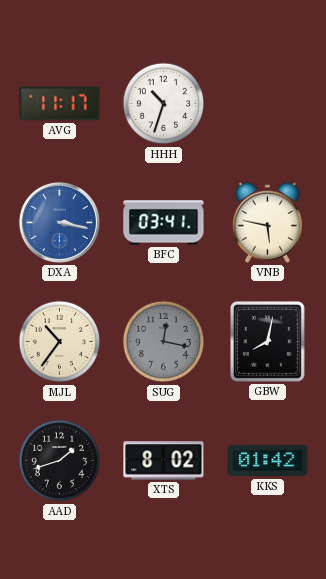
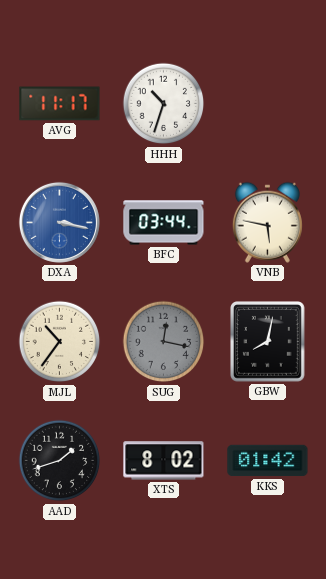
BFC: 03:41 -> 03:44
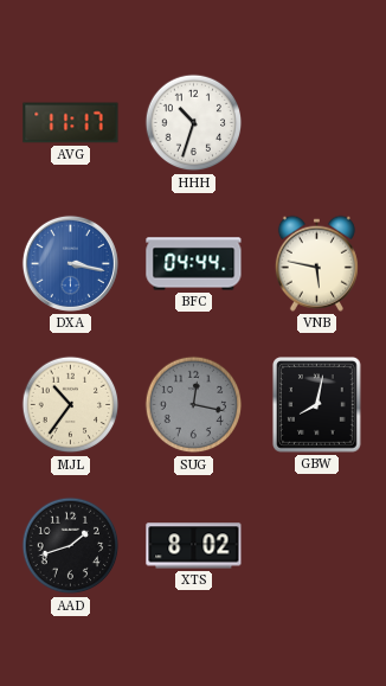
BFC: 03:44 -> 04:44
KKS: 01:42 -> none
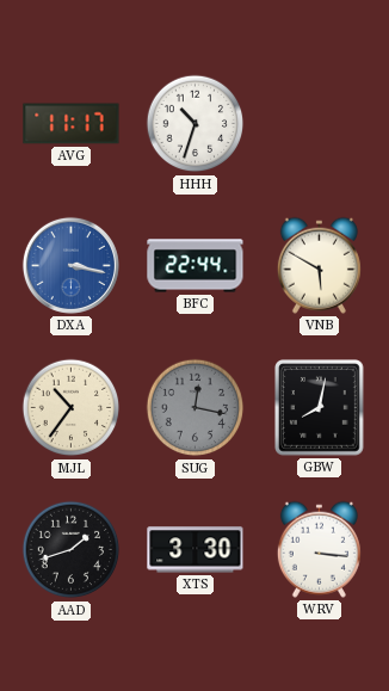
BFC: 04:44 -> 22:44
VNB: 5:47 -> 5:50
XTS: 8:02 -> 3:30
WRV: none -> 3:16
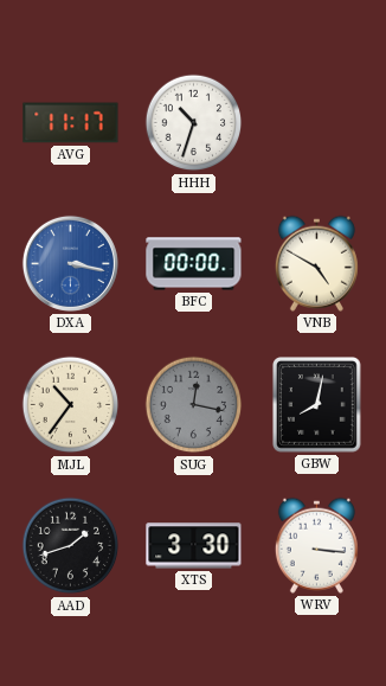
BFC: 22:44 -> 00:00
VNB: 5:50 -> 4:50
